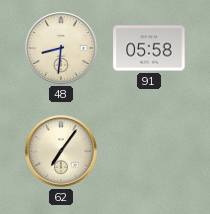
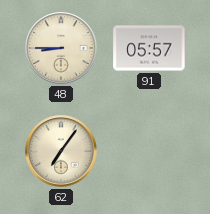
48: 8:31 -> 8:45
91: 05:58 -> 05:57
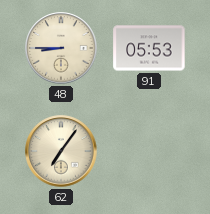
91: 05:57 -> 05:53
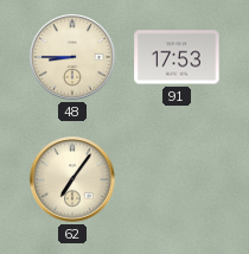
91: 05:53 -> 17:53
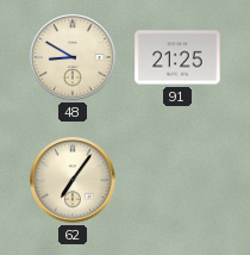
48: 8:45 -> 8:50
91: 17:53 -> 21:25
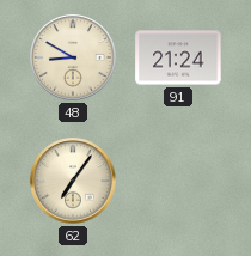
91: 21:25 -> 21:24
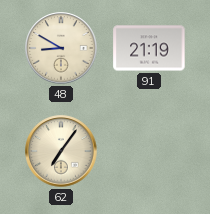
91: 21:24 -> 21:19
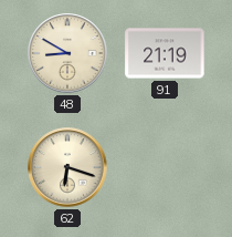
62: 7:06 -> 6:18
